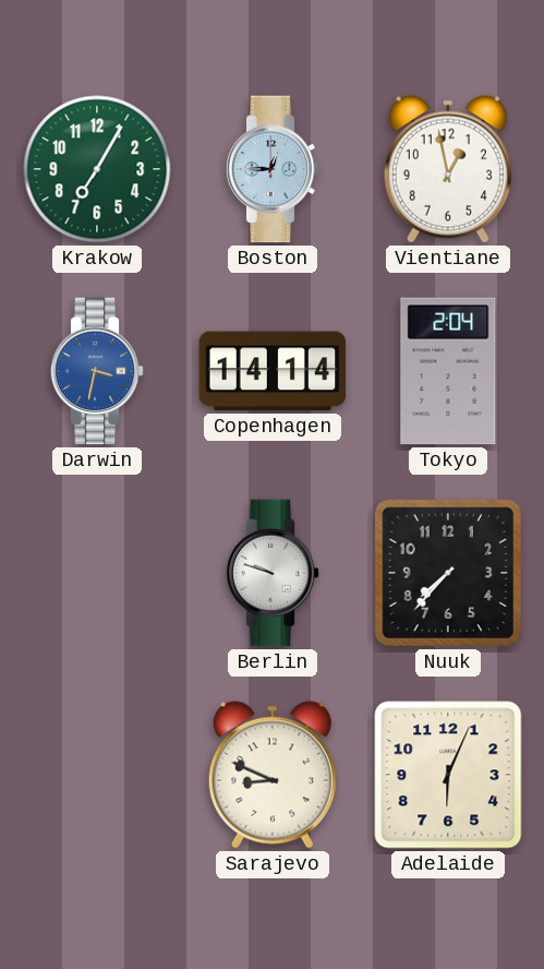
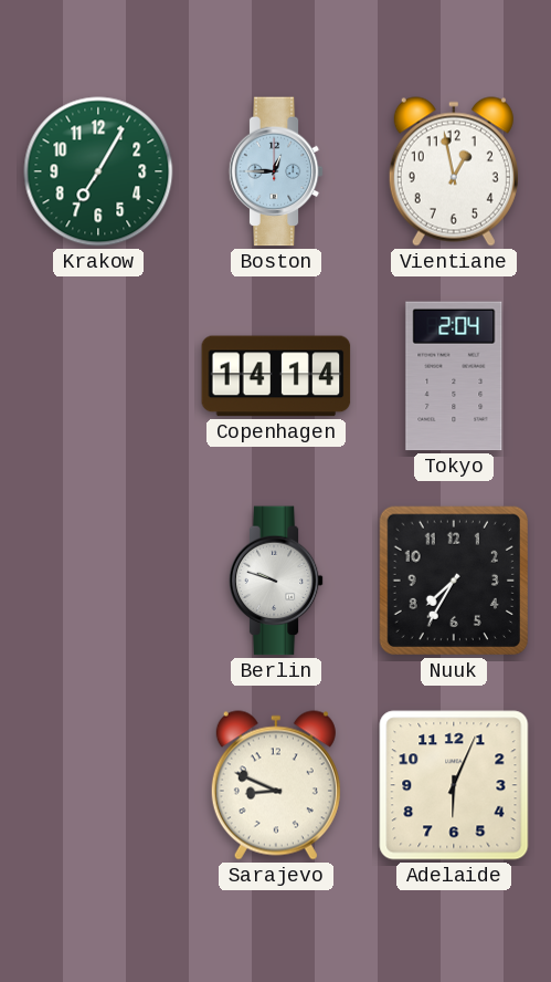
Darwin: 3:32 -> none
Nuuk: 7:37 -> 7:35
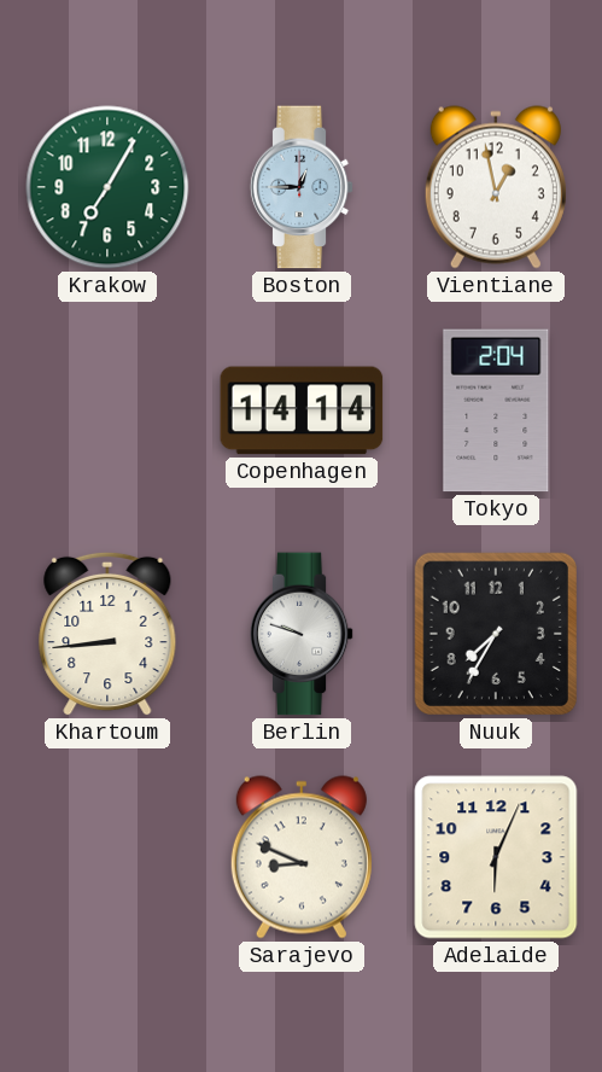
Khartoum: none -> 8:44
